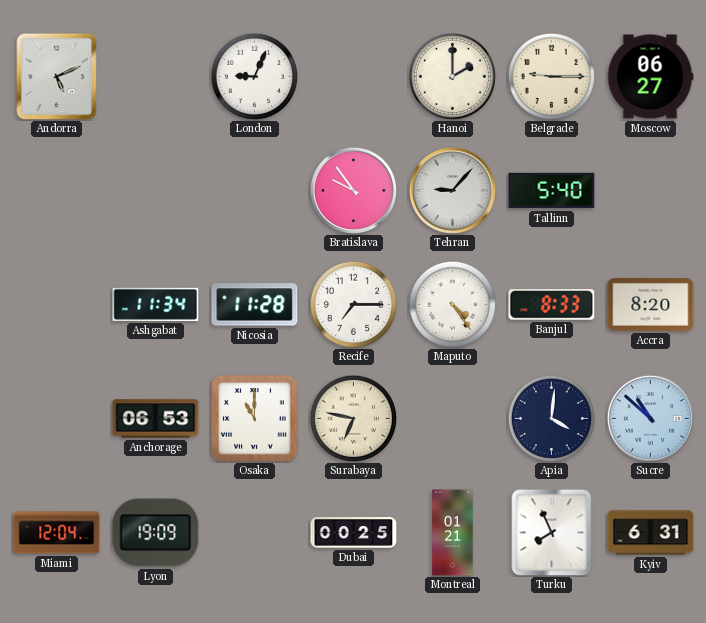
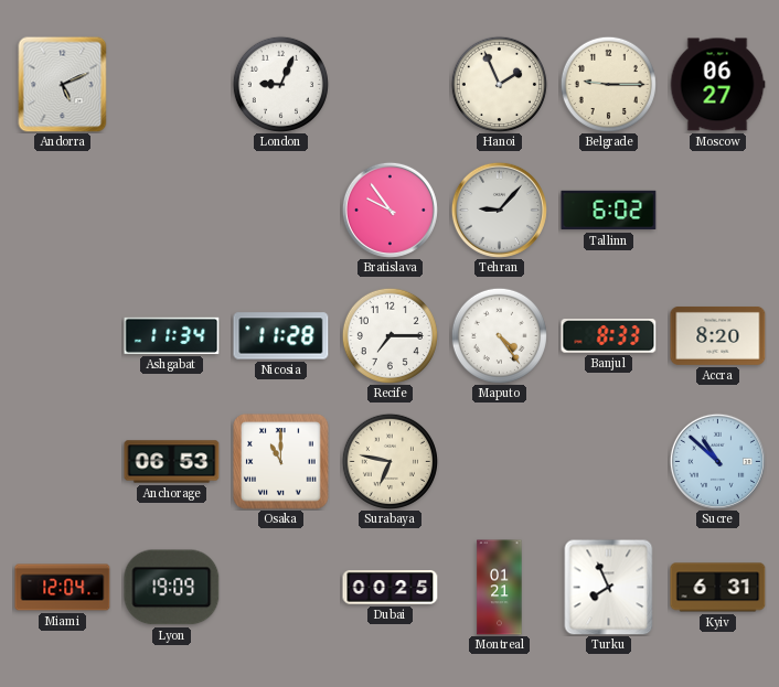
Hanoi: 2:00 -> 1:56
Tallinn: 5:40 -> 6:02
Apia: 4:01 -> none
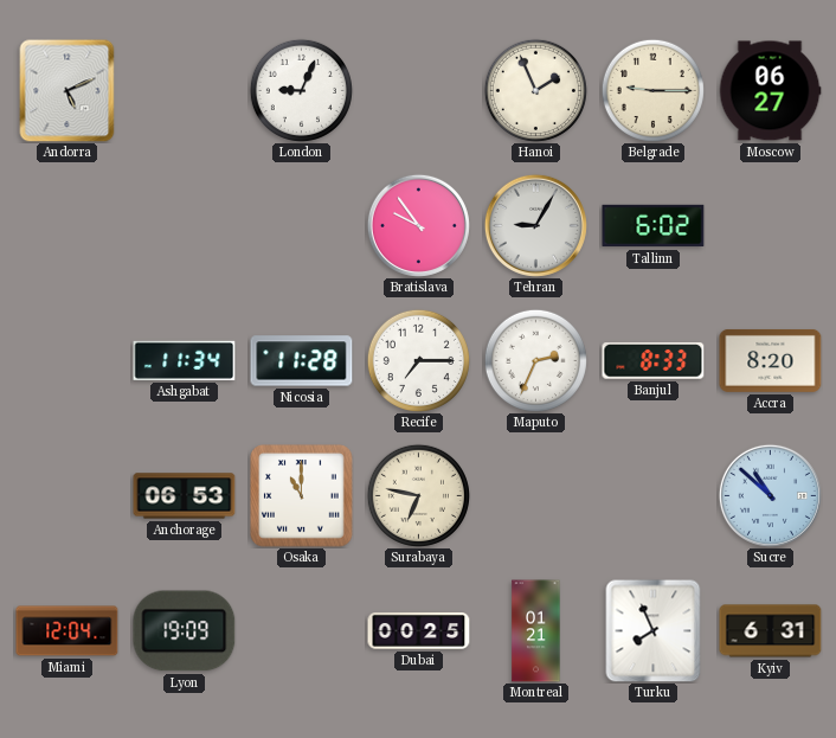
Tehran: 9:07 -> 9:05
Maputo: 4:24 -> 2:34
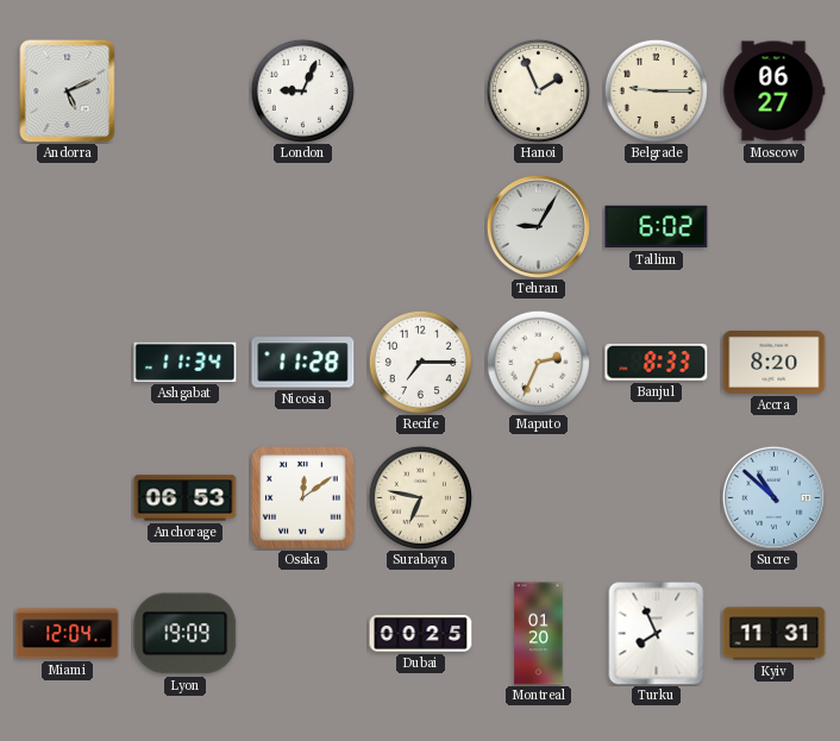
Bratislava: 9:54 -> none
Osaka: 11:00 -> 12:09
Montreal: 01:21 -> 01:20
Kyiv: 6:31 -> 11:31
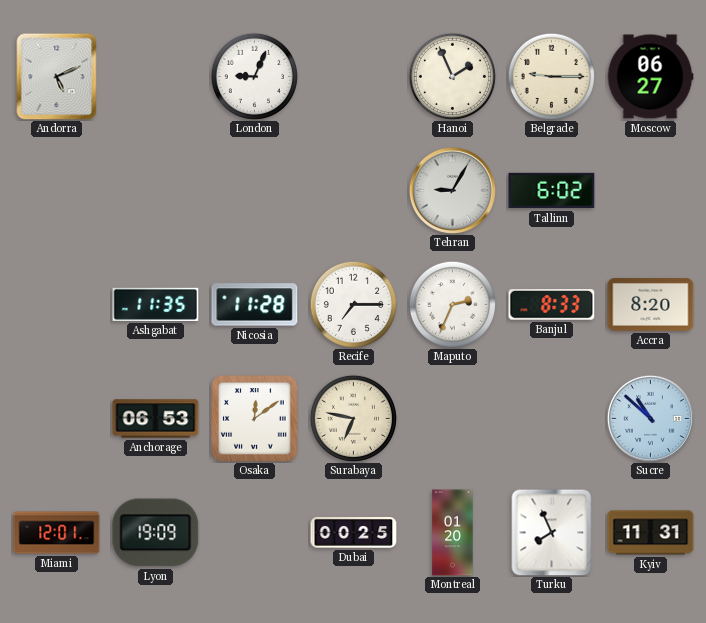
Ashgabat: 11:34 -> 11:35
Miami: 12:04 -> 12:01
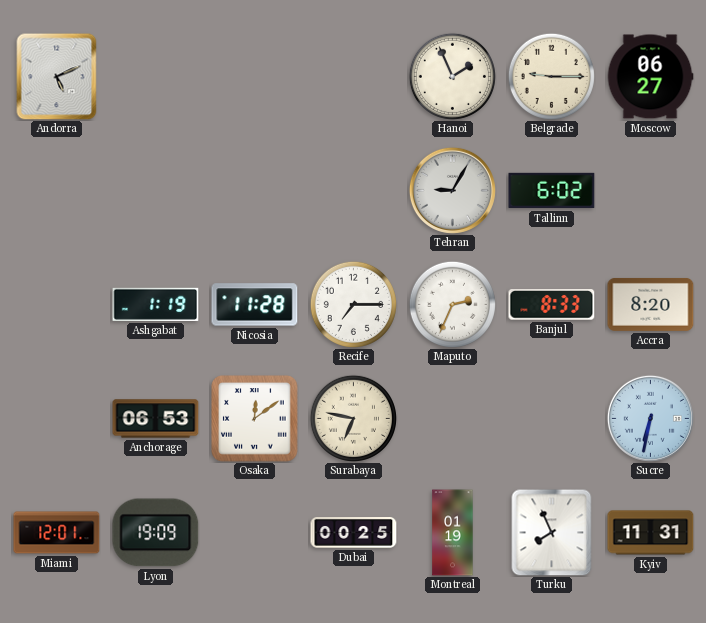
London: 9:04 -> none
Ashgabat: 11:35 -> 1:19
Sucre: 10:52 -> 6:32
Montreal: 01:20 -> 01:19
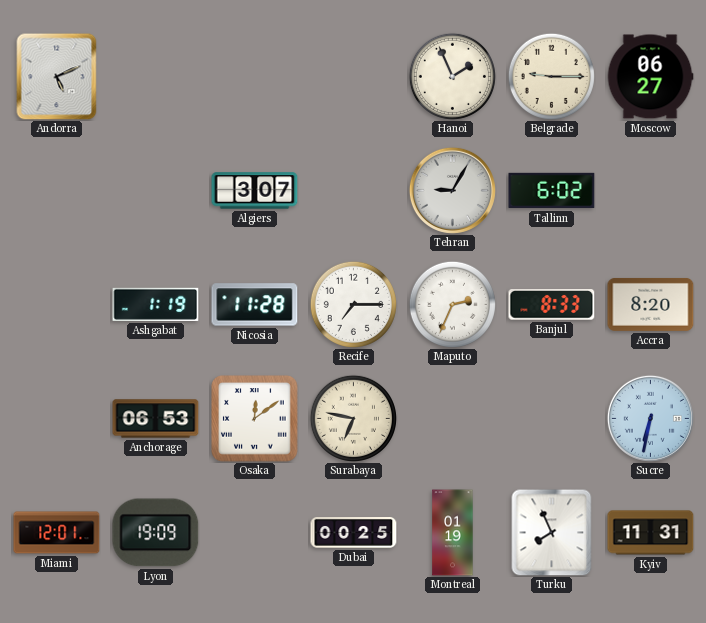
Algiers: none -> 3:07
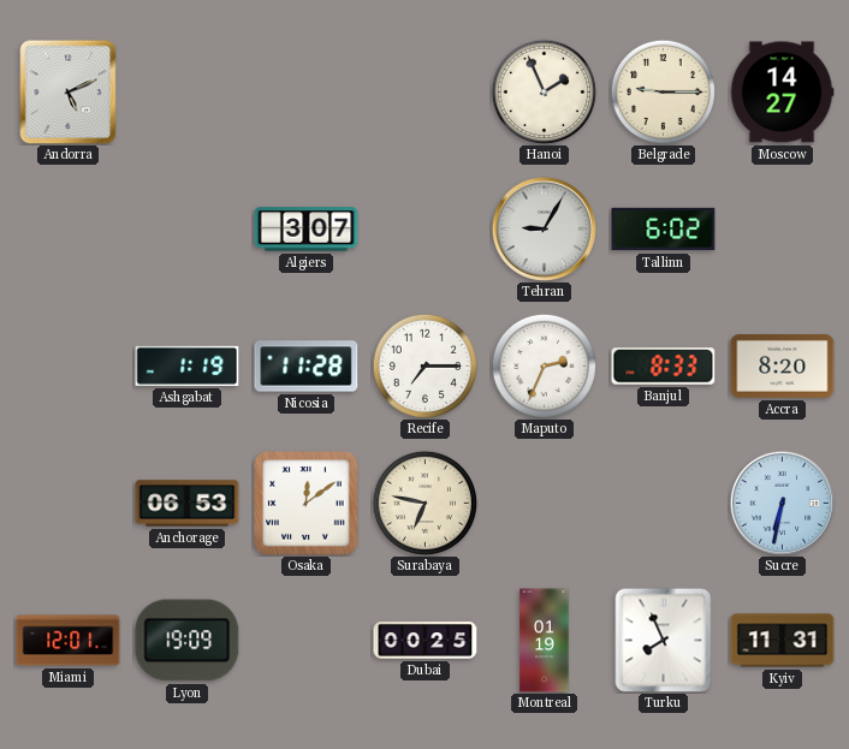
Moscow: 06:27 -> 14:27
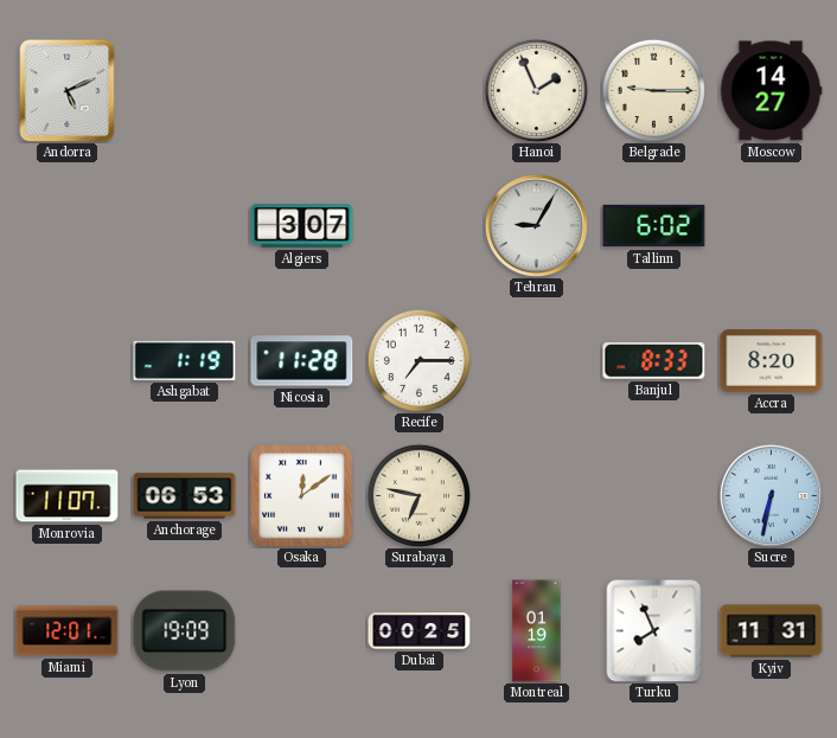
Maputo: 2:34 -> none
Monrovia: none -> 11:07
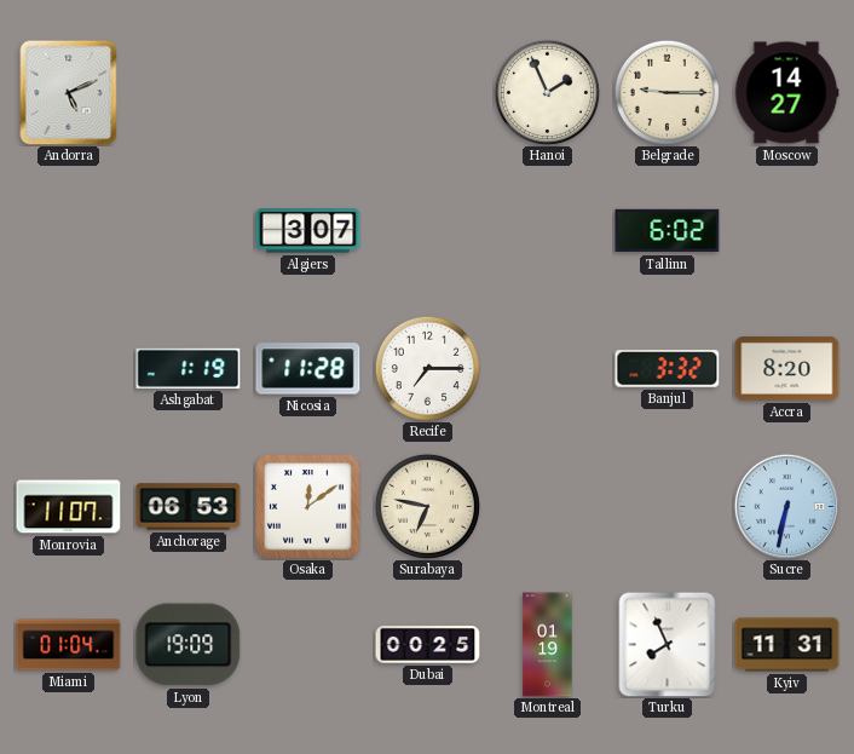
Tehran: 9:05 -> none
Banjul: 8:33 -> 3:32
Miami: 12:01 -> 01:04
